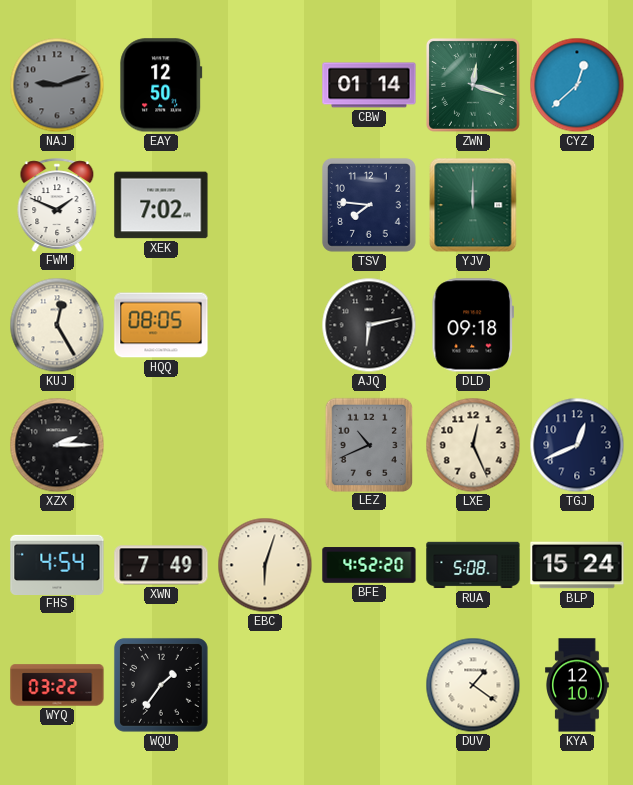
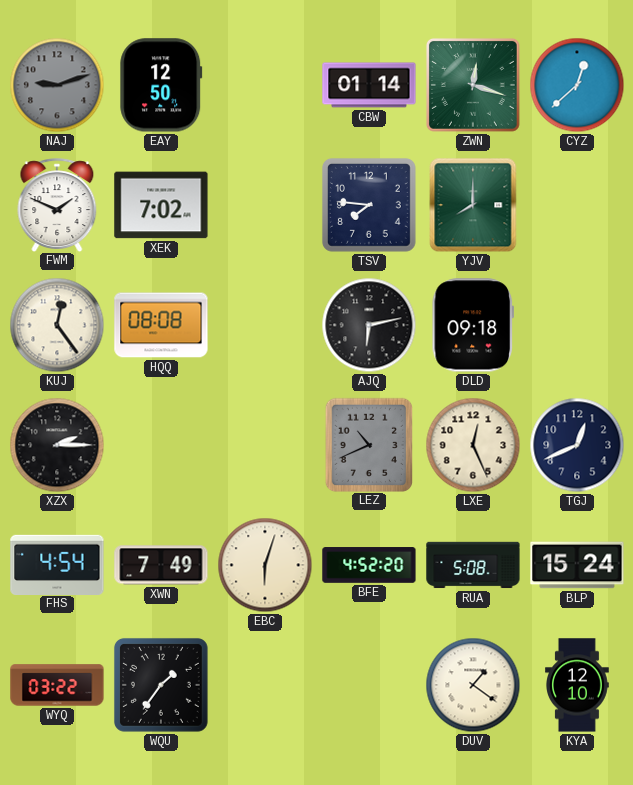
YJV: 12:00 -> 8:00
KUJ: 12:25 -> 12:24
HQQ: 08:05 -> 08:08
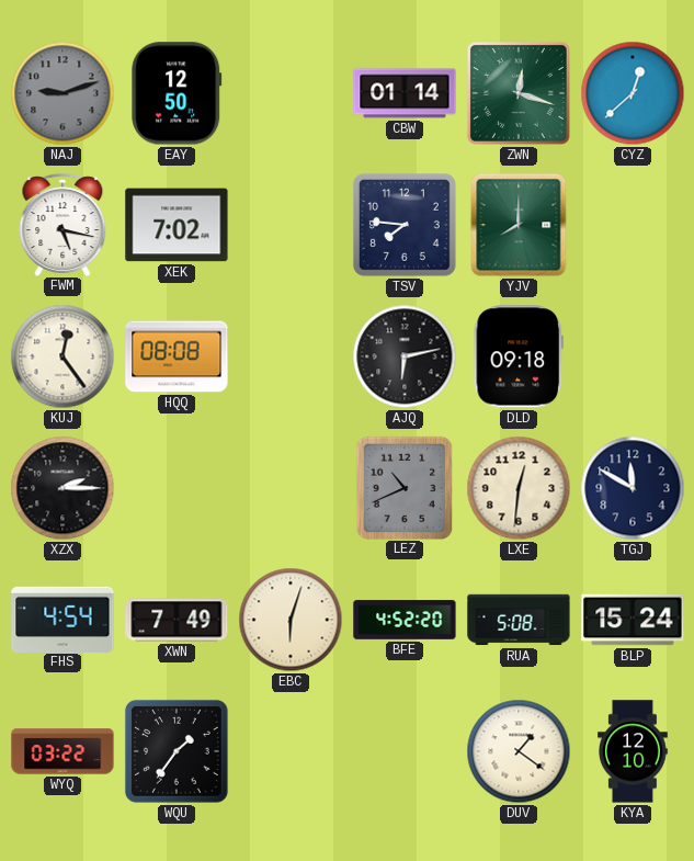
FWM: 1:49 -> 5:17
LXE: 12:26 -> 12:31
TGJ: 12:41 -> 11:50
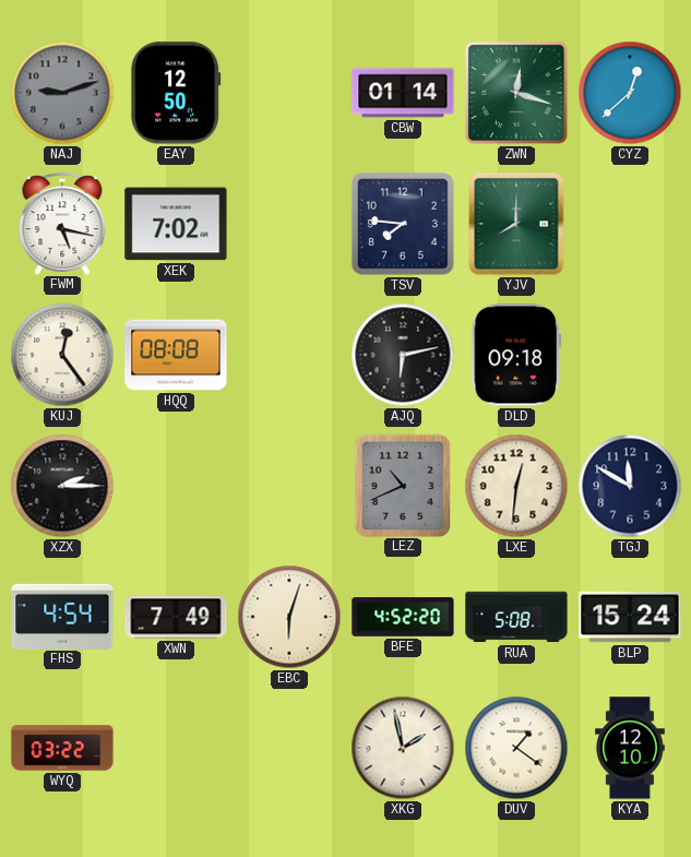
WQU: 1:36 -> none
XKG: none -> 1:58
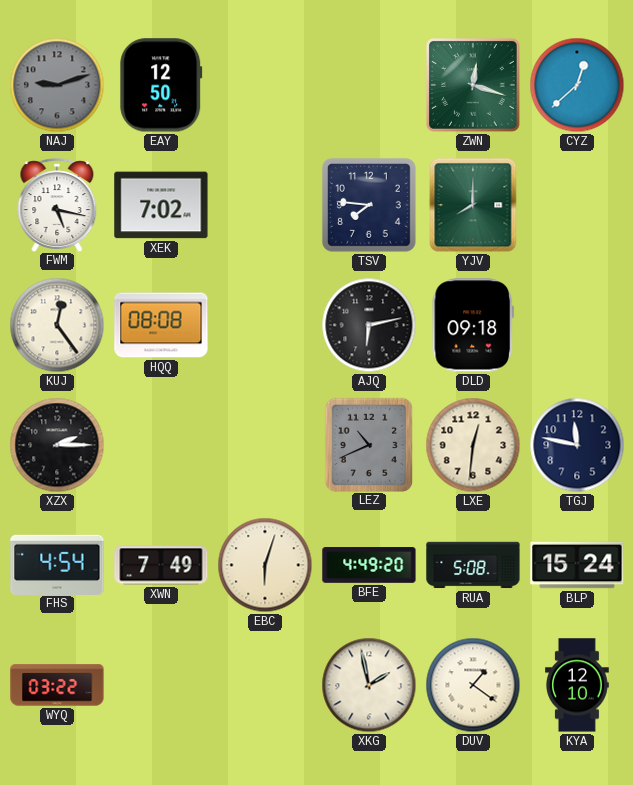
CBW: 01:14 -> none
TGJ: 11:50 -> 11:47
BFE: 4:52 -> 4:49
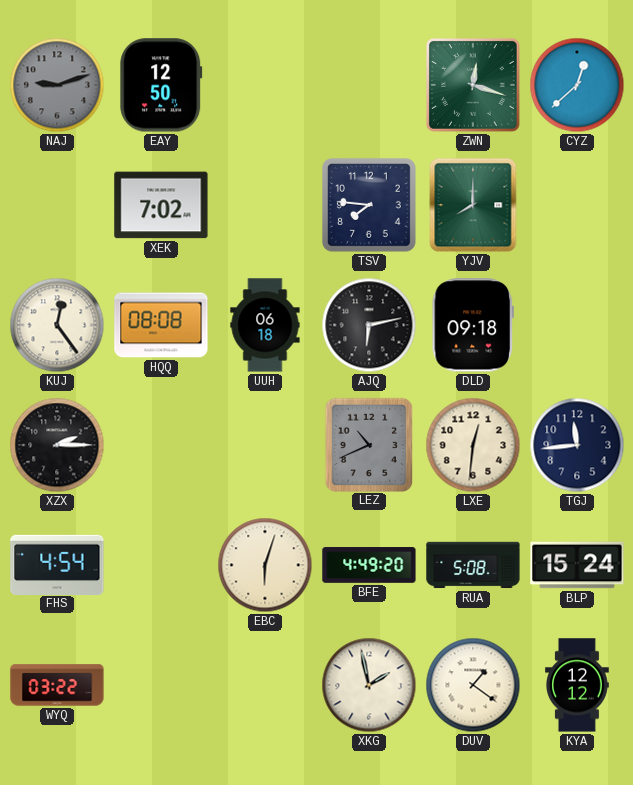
FWM: 5:17 -> none
UUH: none -> 06:18
TGJ: 11:47 -> 11:44
XWN: 7:49 -> none
KYA: 12:10 -> 12:12
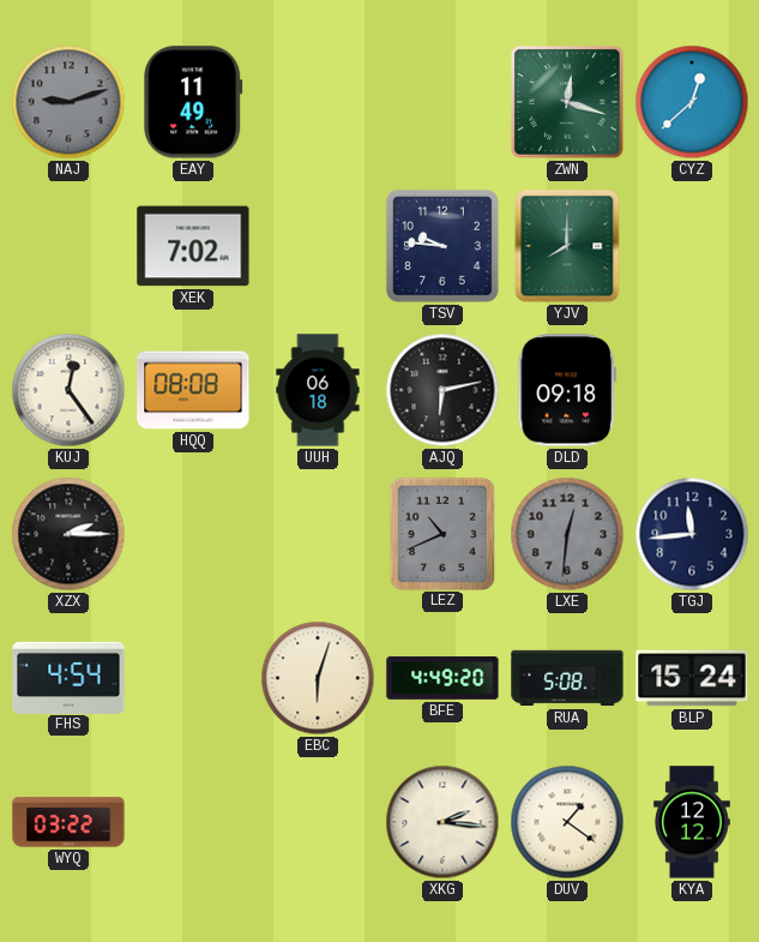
EAY: 12:50 -> 11:49
TSV: 7:46 -> 9:46
LXE dial: cream -> grey
XKG: 1:58 -> 2:16
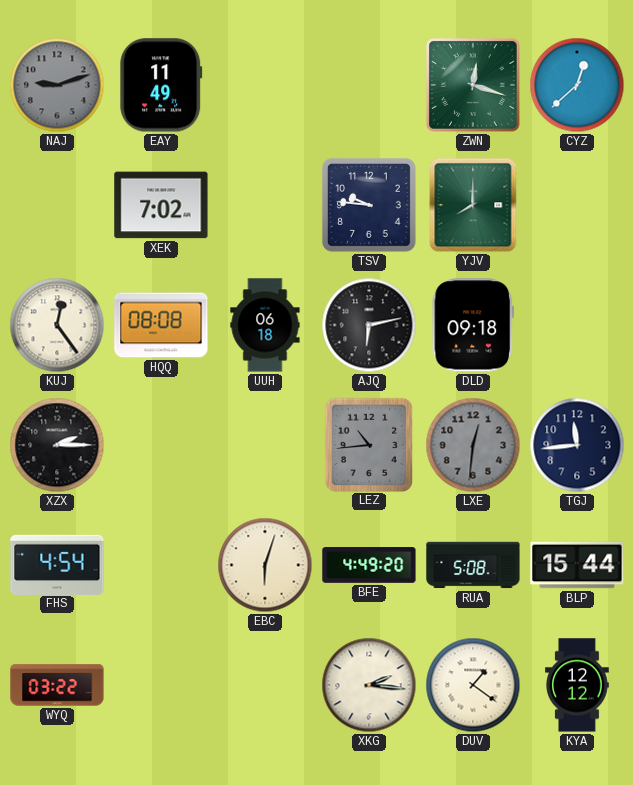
LEZ: 10:41 -> 10:44
BLP: 15:24 -> 15:44
